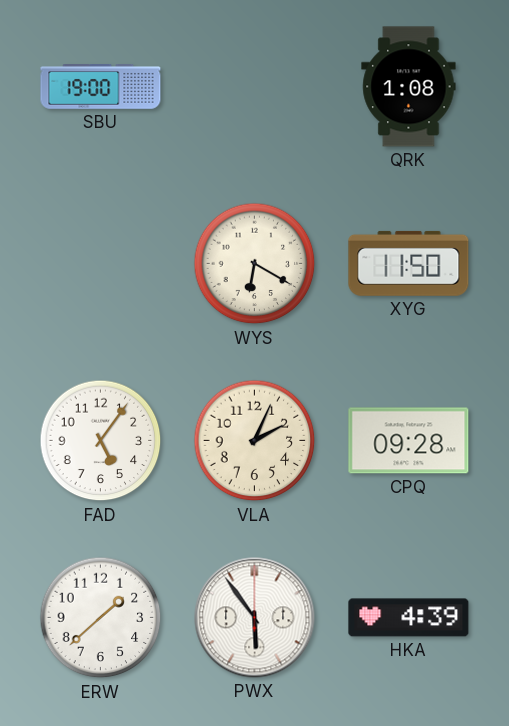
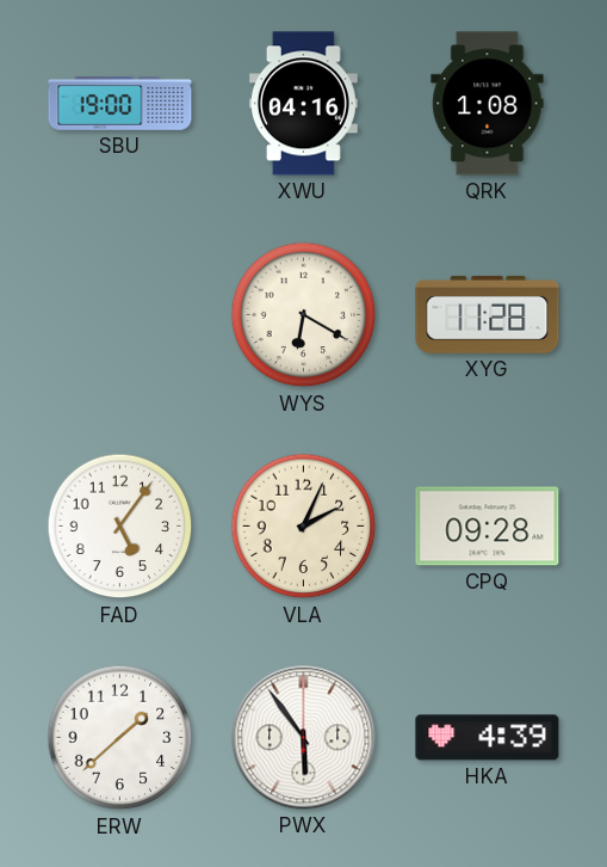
XWU: none -> 04:16
XYG: 11:50 -> 11:28
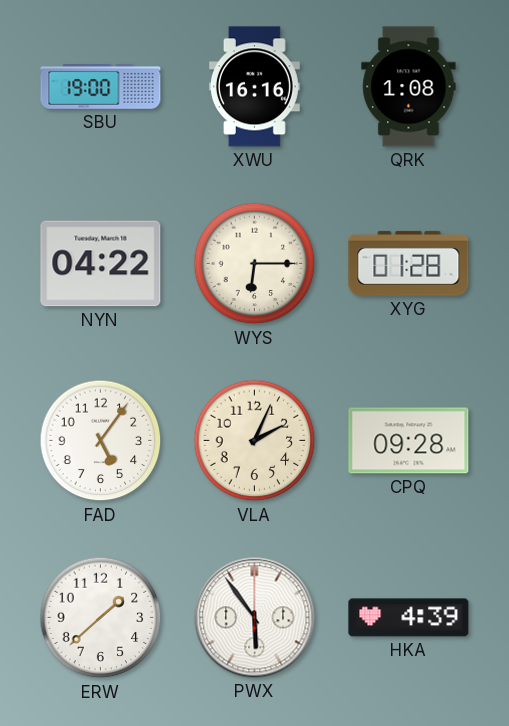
XWU: 04:16 -> 16:16
NYN: none -> 04:22
WYS: 6:20 -> 6:15
XYG: 11:28 -> 01:28
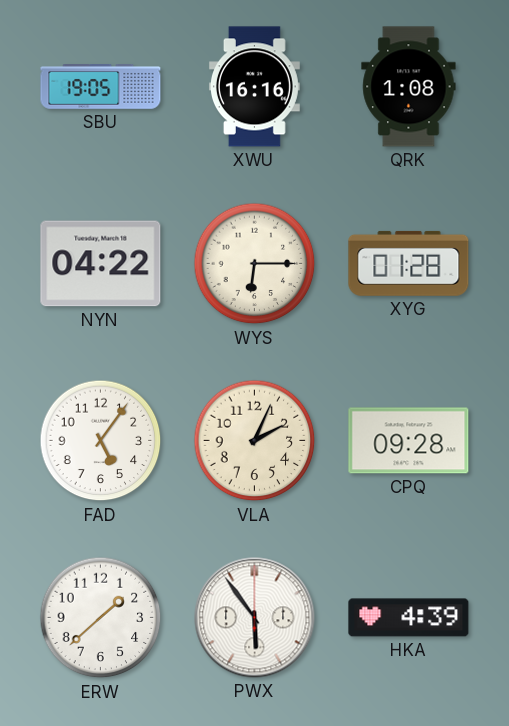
SBU: 19:00 -> 19:05
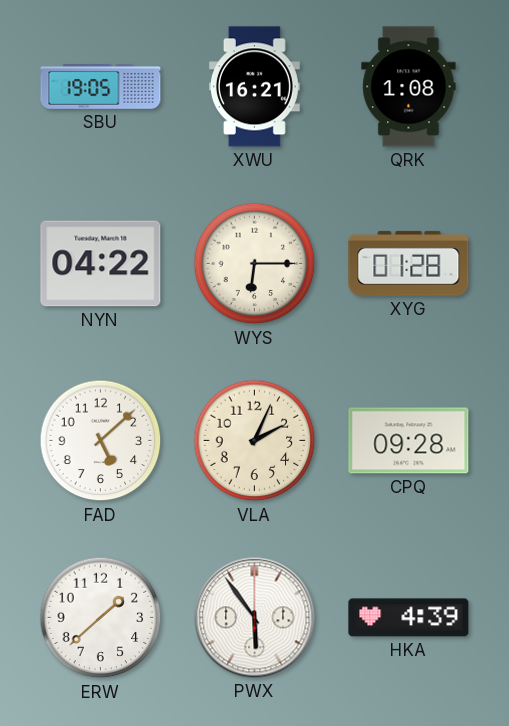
XWU: 16:16 -> 16:21
FAD: 5:06 -> 5:08
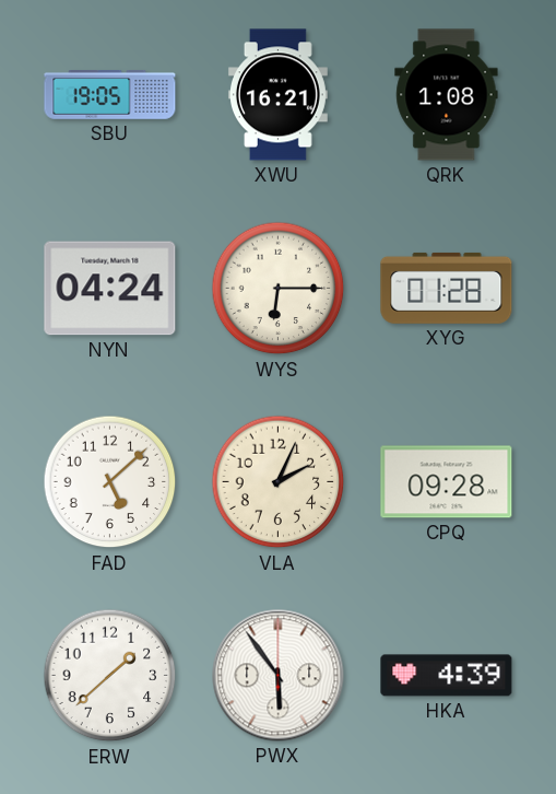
NYN: 04:22 -> 04:24
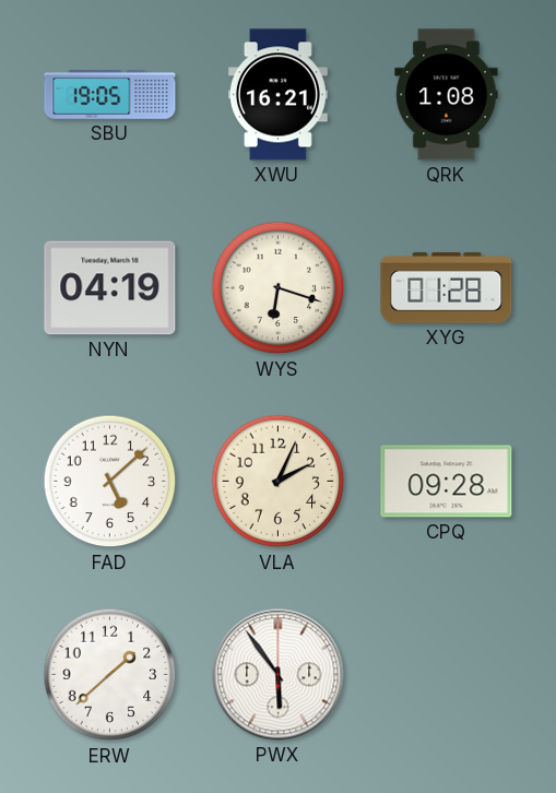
NYN: 04:24 -> 04:19
WYS: 6:15 -> 6:18
HKA: 4:39 -> none
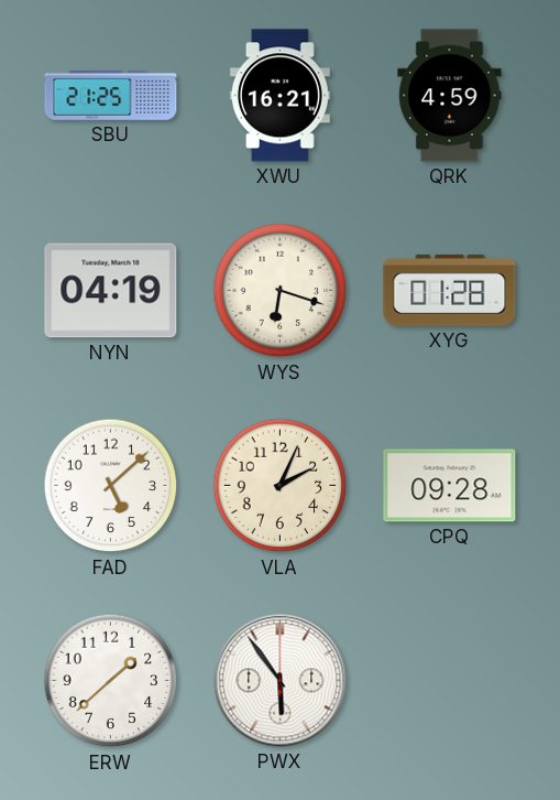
SBU: 19:05 -> 21:25
QRK: 1:08 -> 4:59
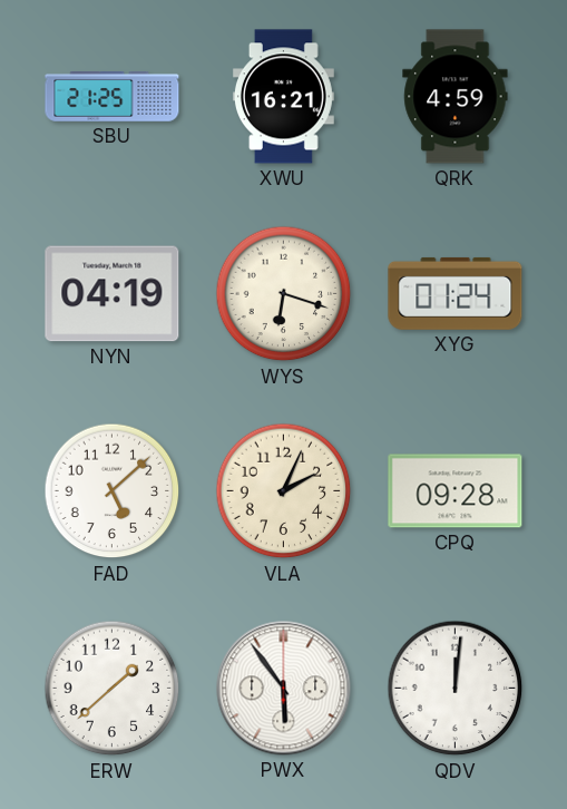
XYG: 01:28 -> 01:24
QDV: none -> 12:01
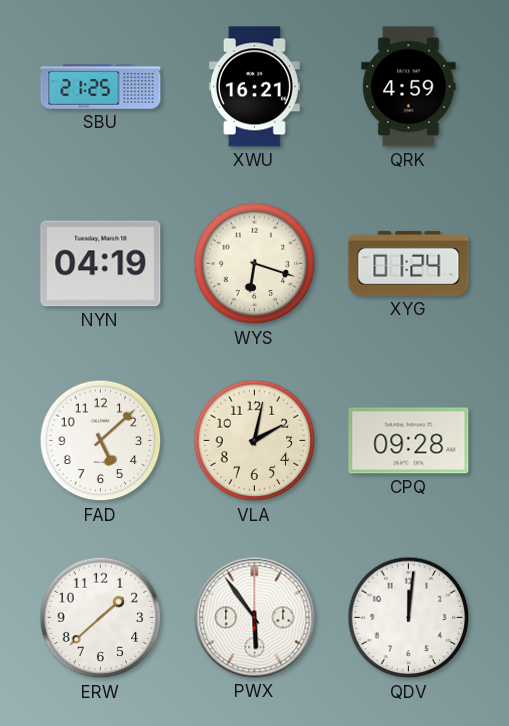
VLA: 2:04 -> 2:02
